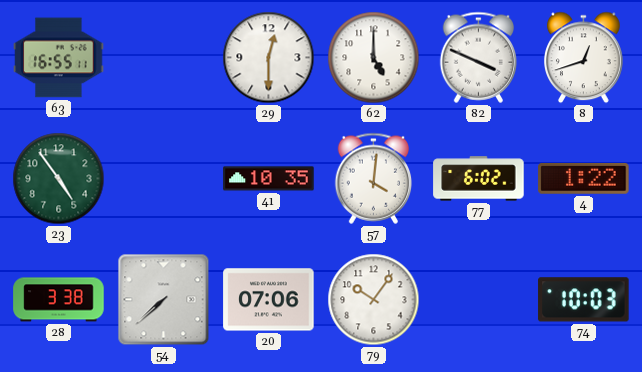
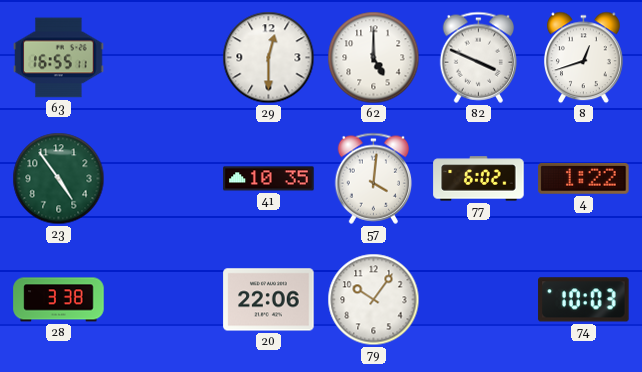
54: 7:38 -> none
20: 07:06 -> 22:06
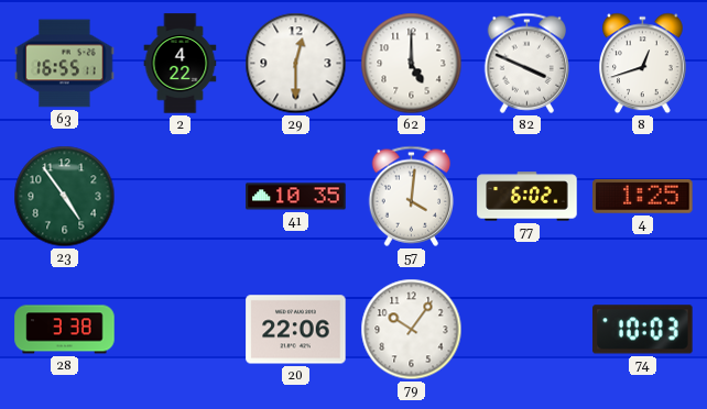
2: none -> 4:22
4: 1:22 -> 1:25
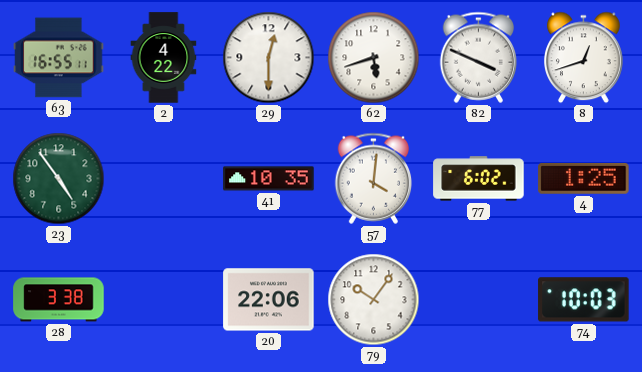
62: 5:00 -> 5:42
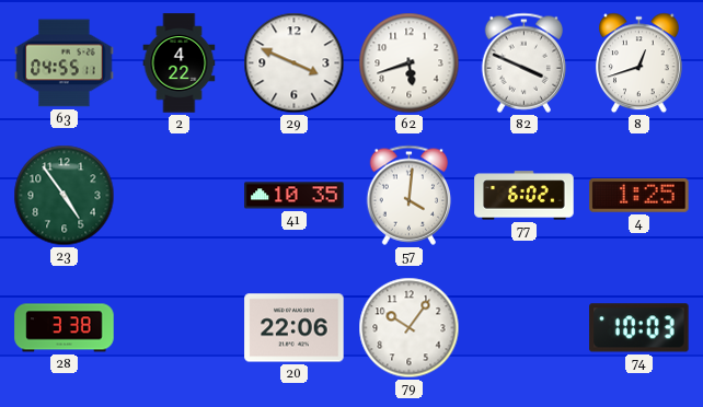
63: 16:55 -> 04:55
29: 12:30 -> 3:49
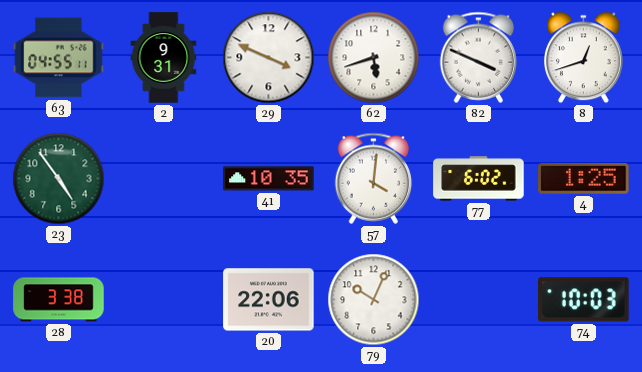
2: 4:22 -> 9:31
79: 10:06 -> 10:04
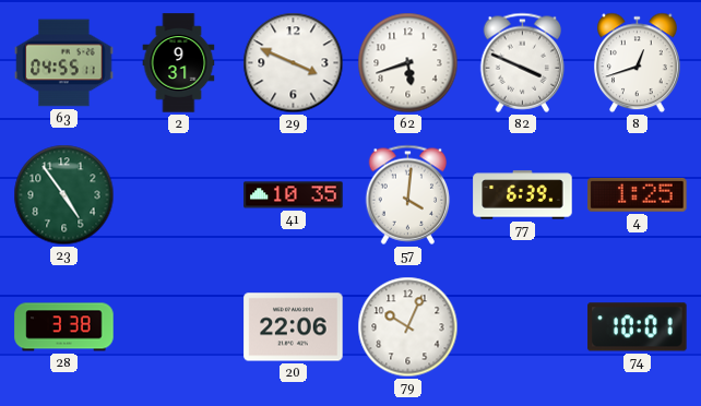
77: 6:02 -> 6:39
74: 10:03 -> 10:01
